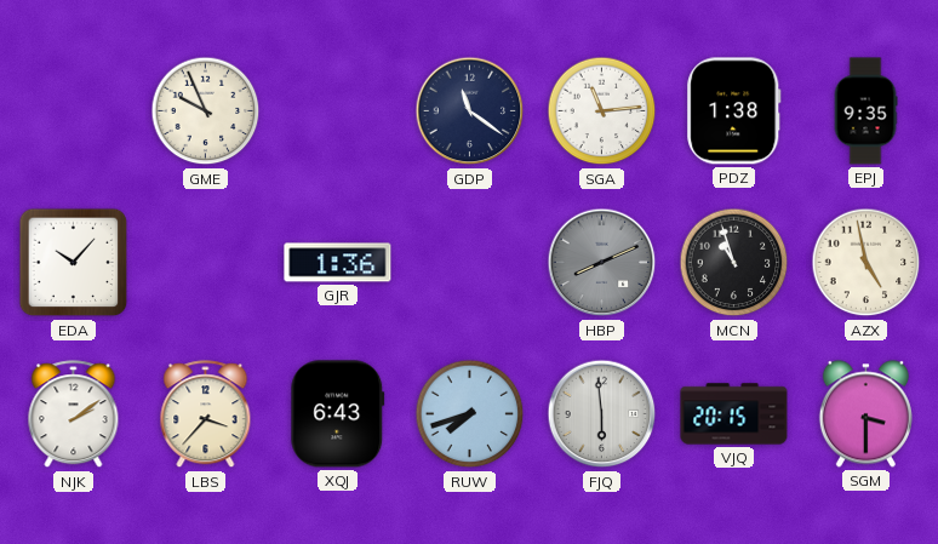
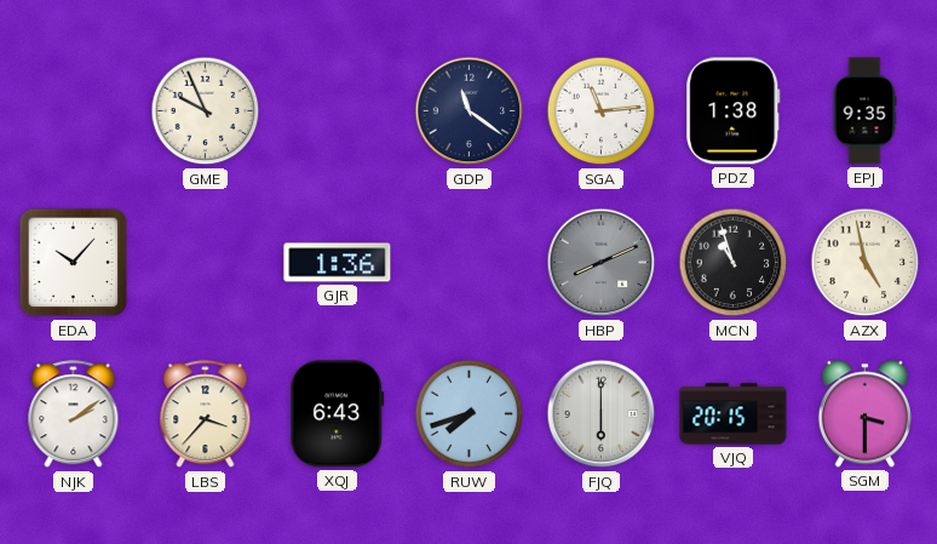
FJQ: 5:59 -> 6:00
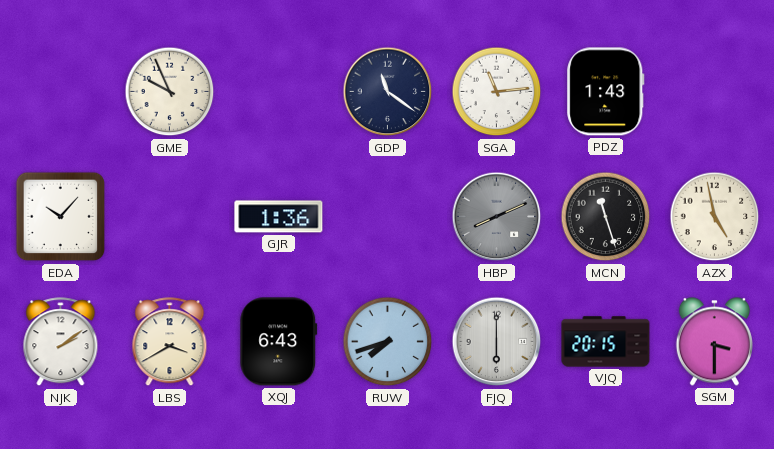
PDZ: 1:38 -> 1:43
EPJ: 9:35 -> none
MCN: 10:57 -> 11:27
LBS: 3:37 -> 3:40
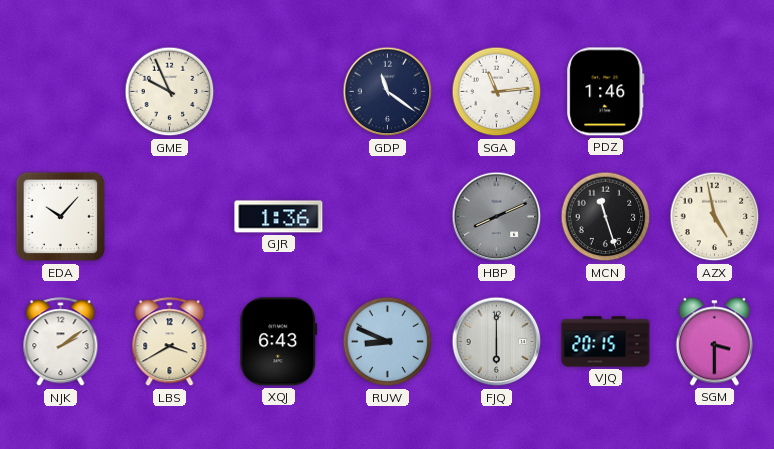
PDZ: 1:43 -> 1:46
RUW: 7:42 -> 8:49
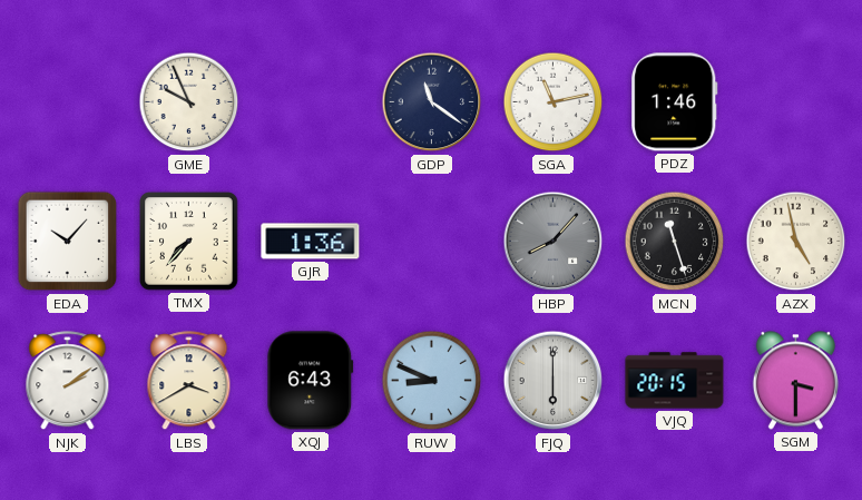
SGA: 11:14 -> 11:13
TMX: none -> 7:37
HBP: 8:11 -> 8:07
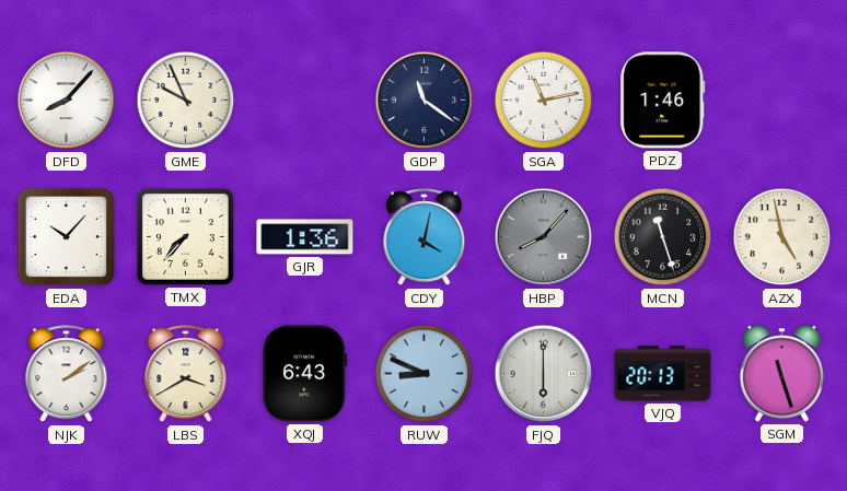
DFD: none -> 8:07
CDY: none -> 4:02
VJQ: 20:15 -> 20:13
SGM: 3:30 -> 11:27
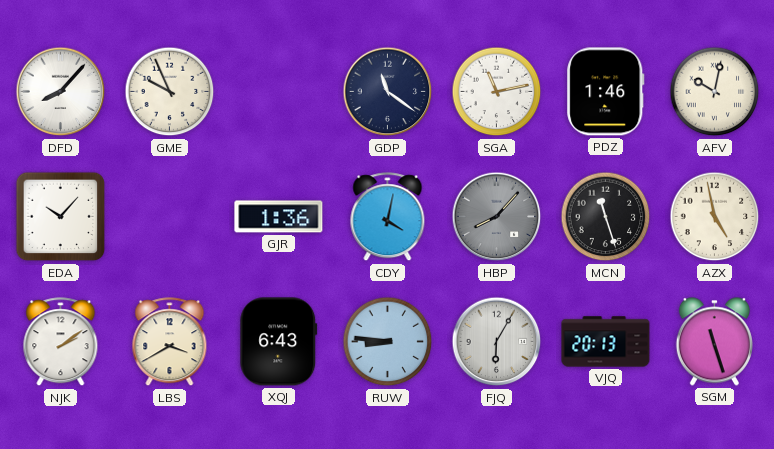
AFV: none -> 10:02
TMX: 7:37 -> none
RUW: 8:49 -> 8:46
FJQ: 6:00 -> 6:05
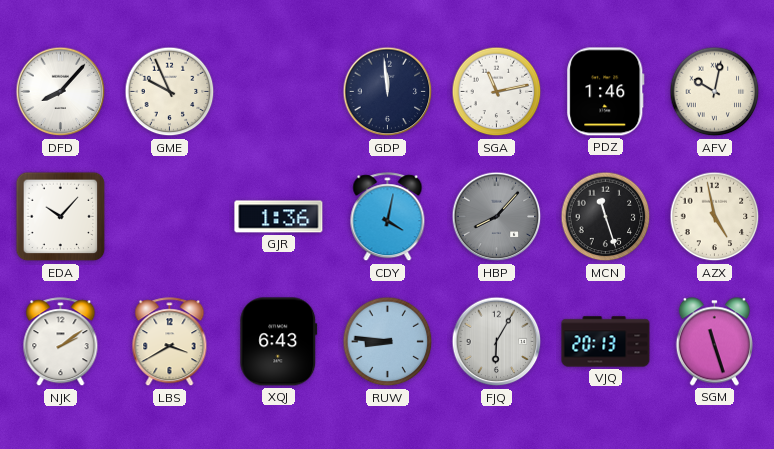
GDP: 11:21 -> 11:59
